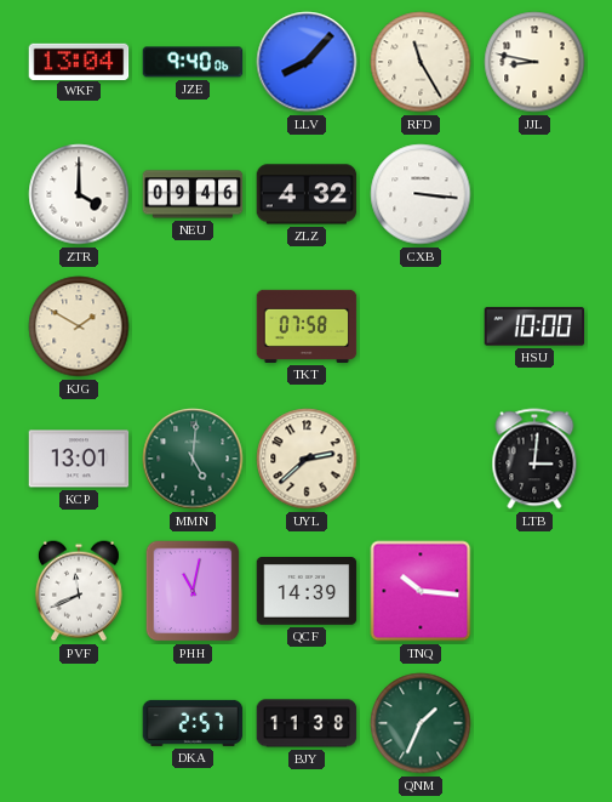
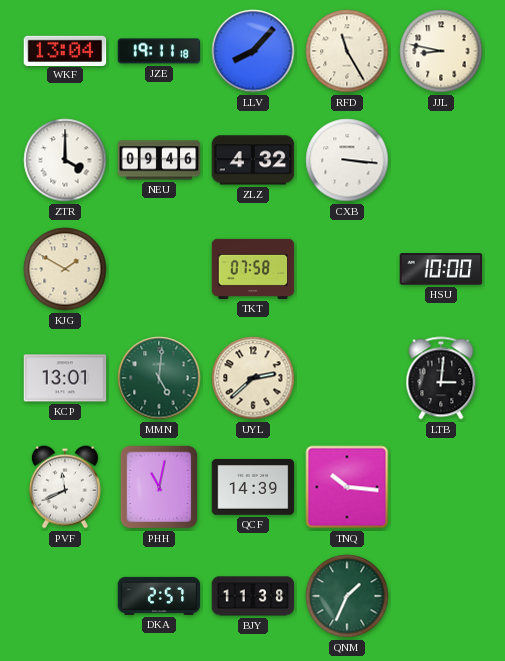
JZE: 9:40 -> 19:11
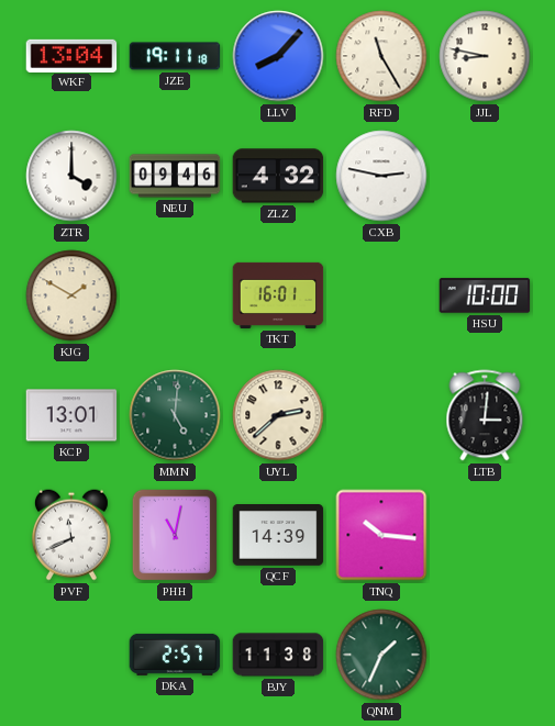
CXB: 3:16 -> 2:47
TKT: 07:58 -> 16:01
